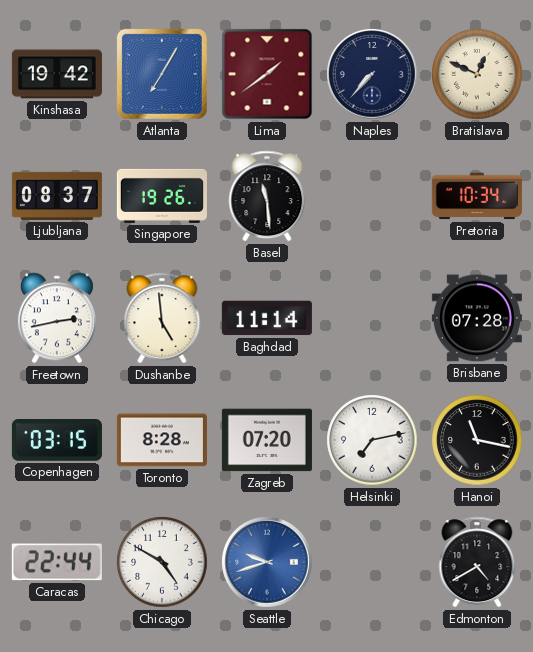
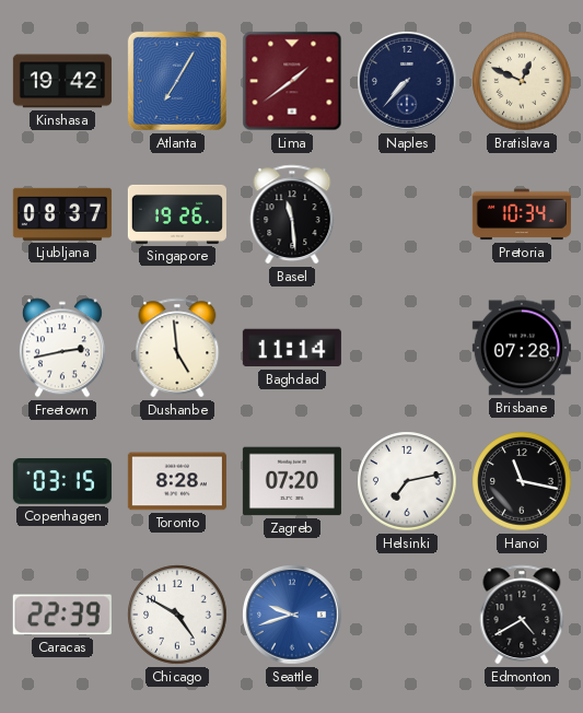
Caracas: 22:44 -> 22:39
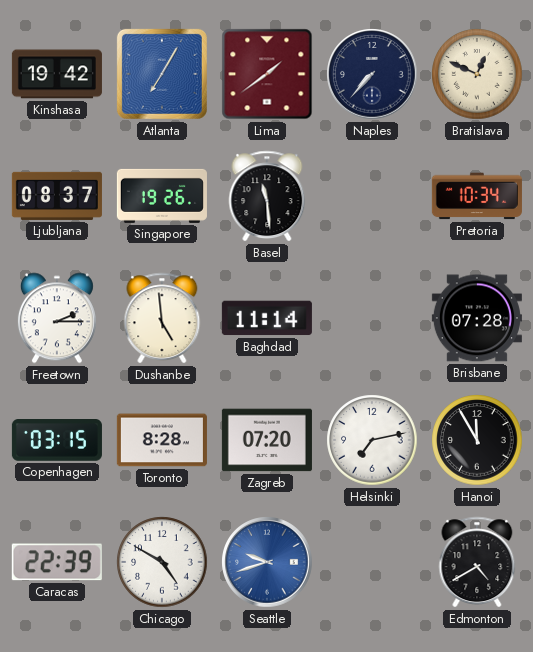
Freetown: 2:43 -> 2:15
Hanoi: 11:17 -> 11:55
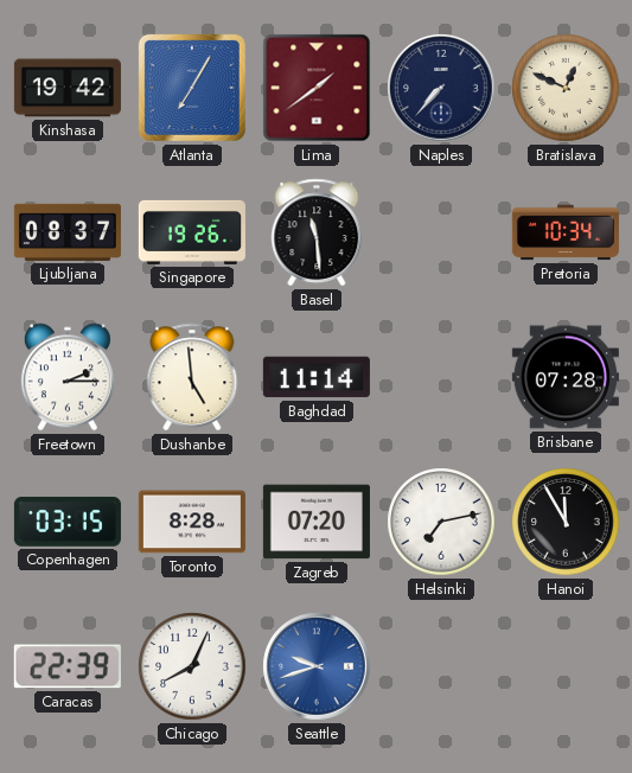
Chicago: 4:50 -> 8:04
Edmonton: 4:40 -> none
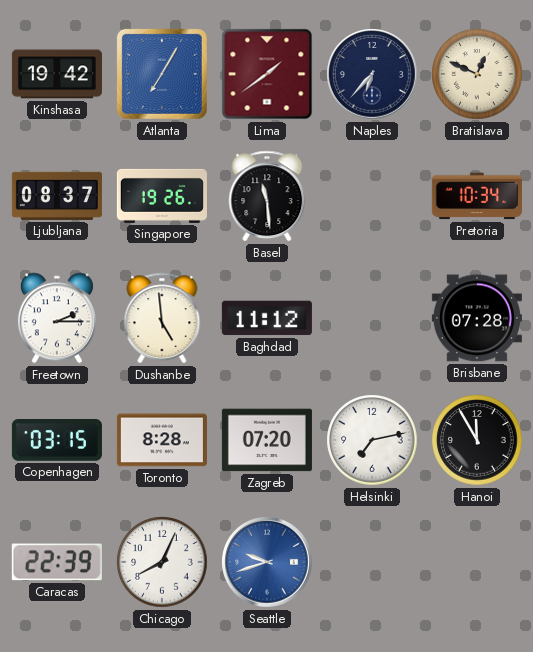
Naples: 7:37 -> 6:37
Baghdad: 11:14 -> 11:12
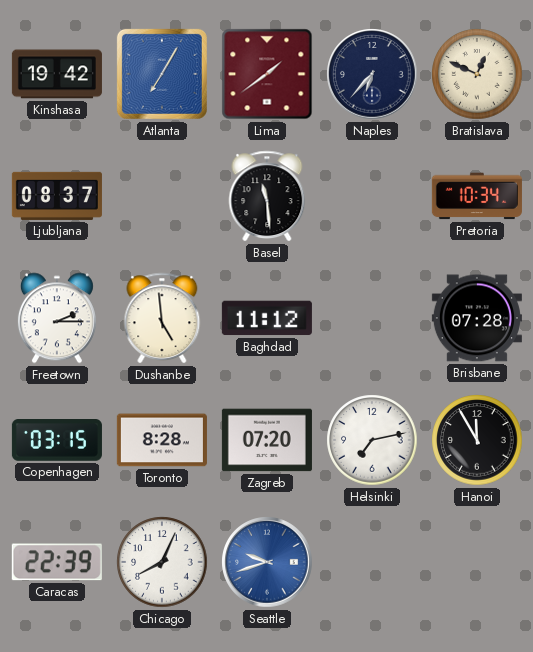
Singapore: 19:26 -> none
